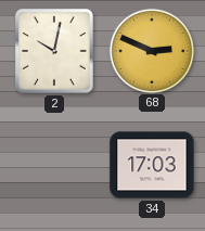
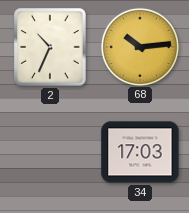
2: 10:02 -> 10:34
68: 2:49 -> 10:14
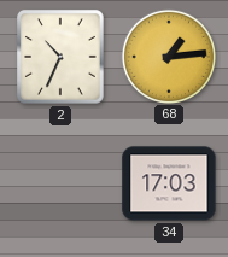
68: 10:14 -> 1:14
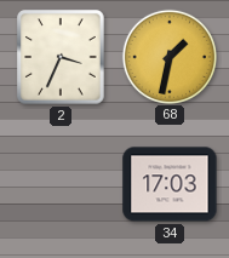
2: 10:34 -> 3:34
68: 1:14 -> 1:32
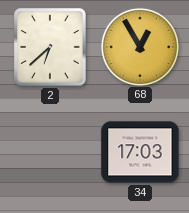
2: 3:34 -> 6:38
68: 1:32 -> 12:55
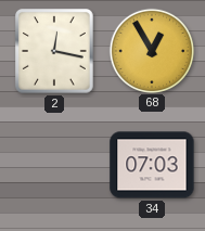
2: 6:38 -> 12:17
34: 17:03 -> 07:03
